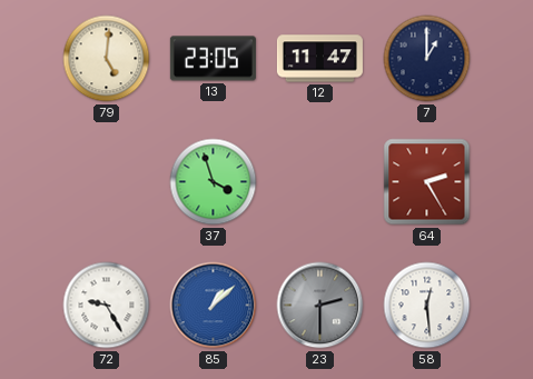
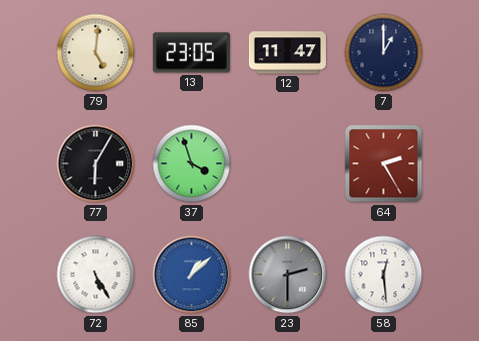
77: none -> 6:05
72: 9:25 -> 5:25
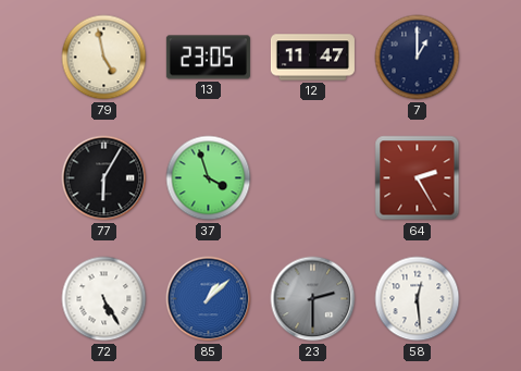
79: 5:01 -> 4:58
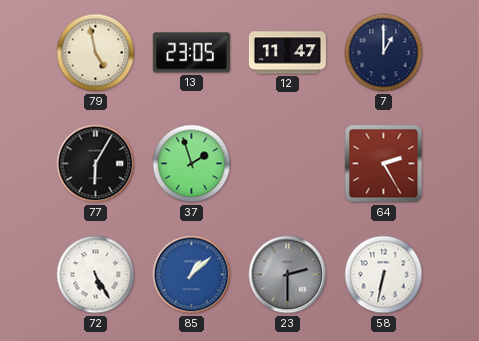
37: 3:57 -> 1:57
58: 12:29 -> 6:32
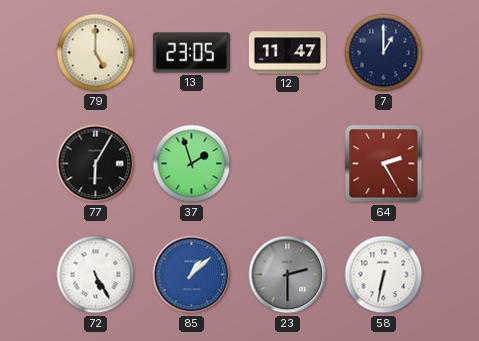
79: 4:58 -> 5:00
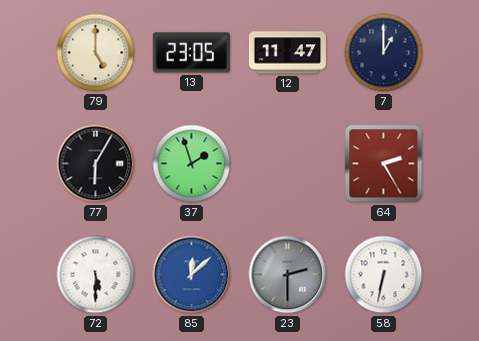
72: 5:25 -> 5:30
85: 1:08 -> 12:08
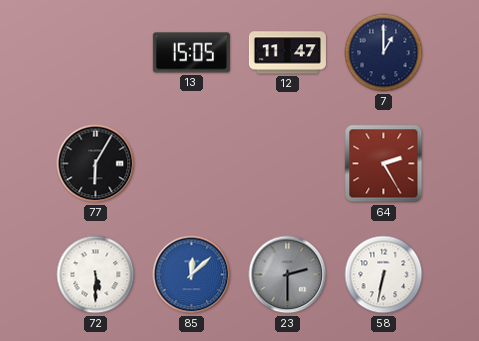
79: 5:00 -> none
13: 23:05 -> 15:05
37: 1:57 -> none
